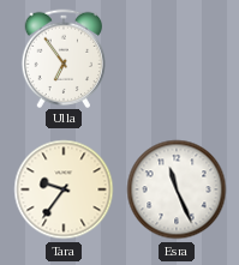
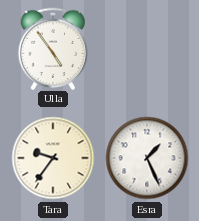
Ulla: 6:54 -> 4:54
Esra: 11:26 -> 1:26
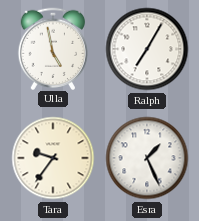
Ulla: 4:54 -> 4:58
Ralph: none -> 7:05
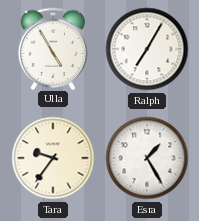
Ulla: 4:58 -> 4:55
Esra: 1:26 -> 1:25
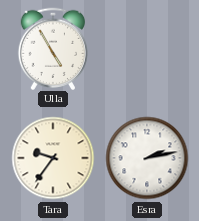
Ralph: 7:05 -> none
Esra: 1:25 -> 2:13
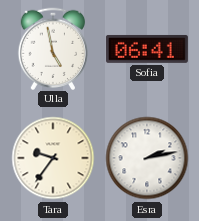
Ulla: 4:55 -> 4:58
Sofia: none -> 06:41
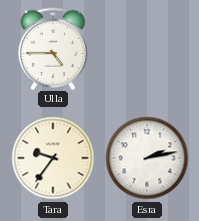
Ulla: 4:58 -> 4:45
Sofia: 06:41 -> none
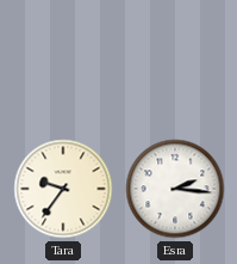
Ulla: 4:45 -> none
Esra: 2:13 -> 2:16
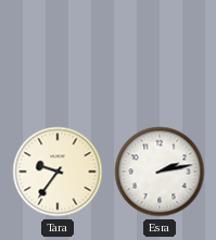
Esra: 2:16 -> 2:13
